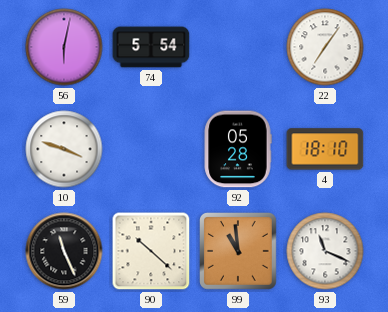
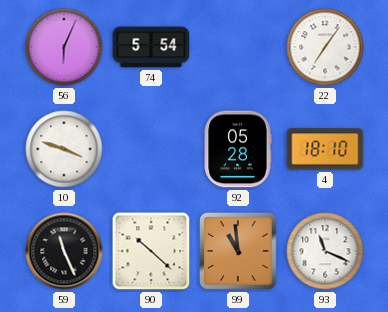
56: 6:02 -> 6:04
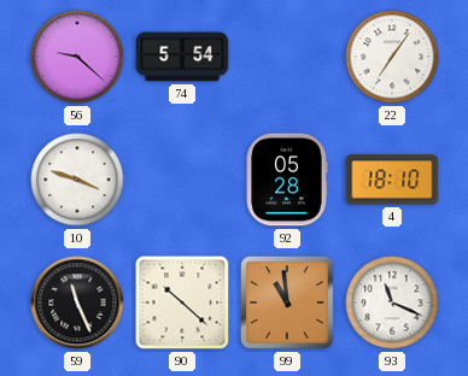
56: 6:04 -> 9:22
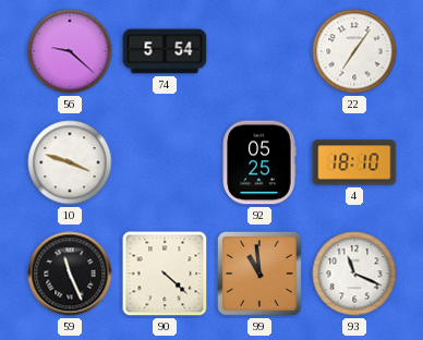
92: 05:28 -> 05:25
90: 10:22 -> 4:22
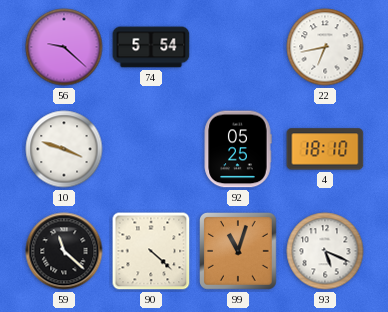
22: 7:06 -> 6:43
59: 11:26 -> 11:22
99: 10:59 -> 11:03
93: 11:19 -> 5:19
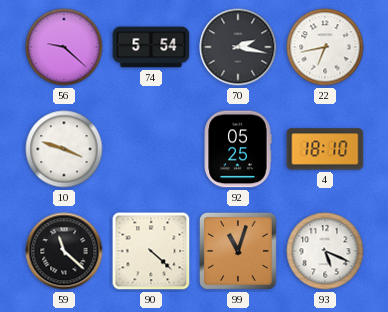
70: none -> 2:17
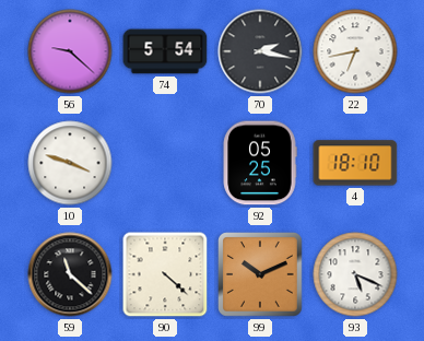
99: 11:03 -> 10:11
